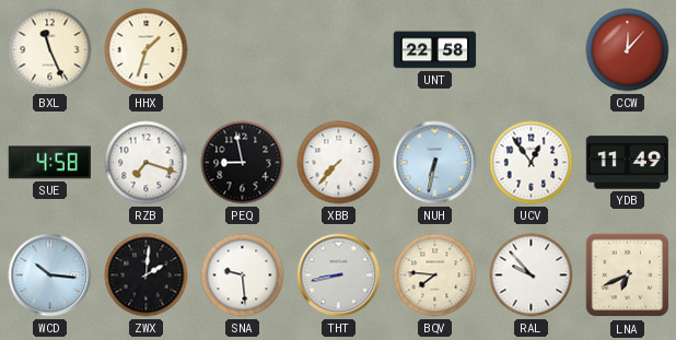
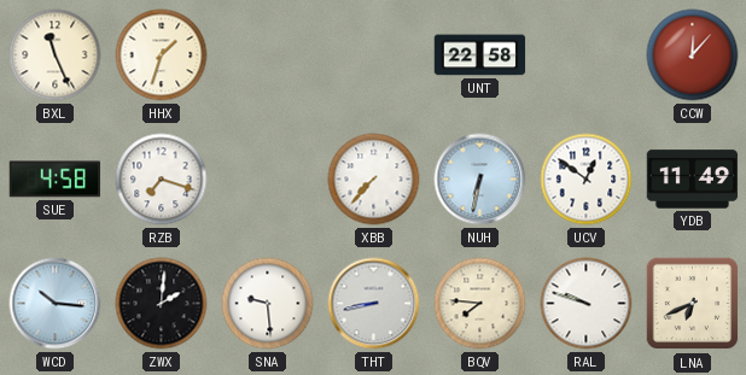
PEQ: 8:58 -> none
UCV: 12:54 -> 12:51
RAL: 9:53 -> 9:48
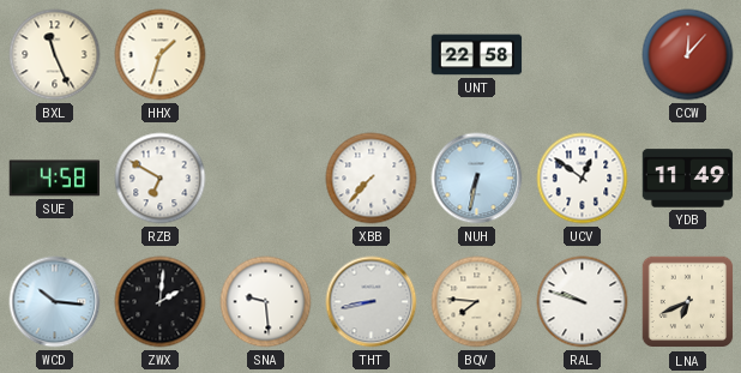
RZB: 7:18 -> 6:50
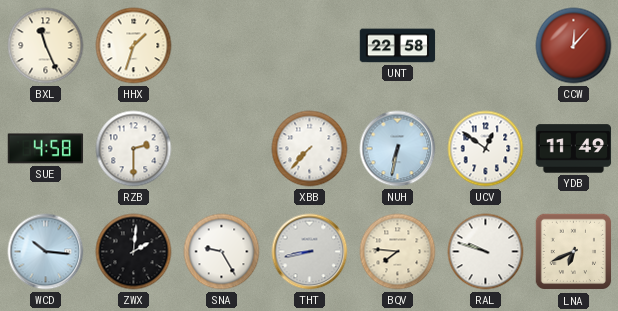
RZB: 6:50 -> 2:30
SNA: 9:29 -> 9:25
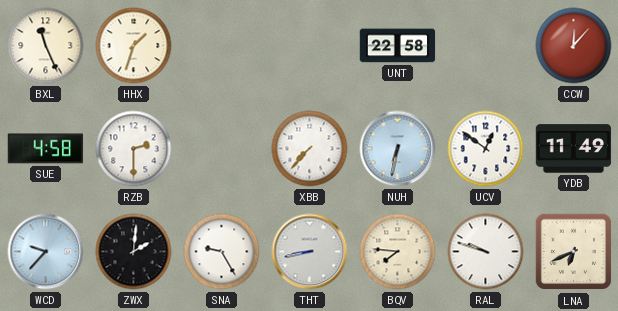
WCD: 10:16 -> 9:37
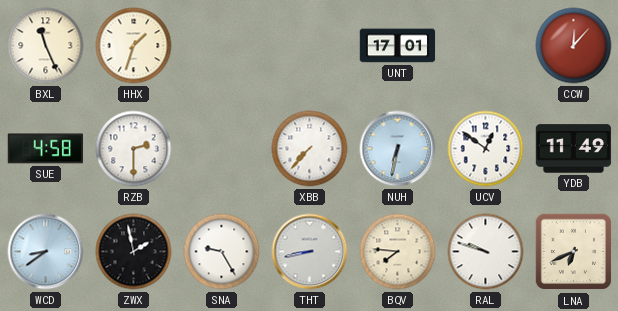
UNT: 22:58 -> 17:01
WCD: 9:37 -> 8:39
ZWX: 2:01 -> 1:58
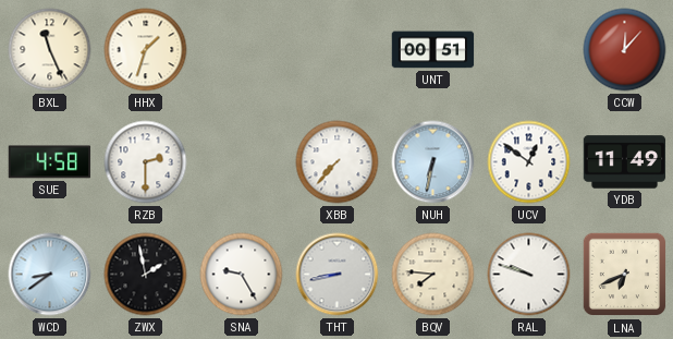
UNT: 17:01 -> 00:51
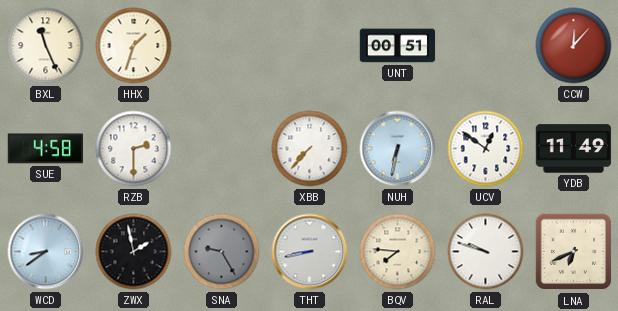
SNA dial: white -> grey
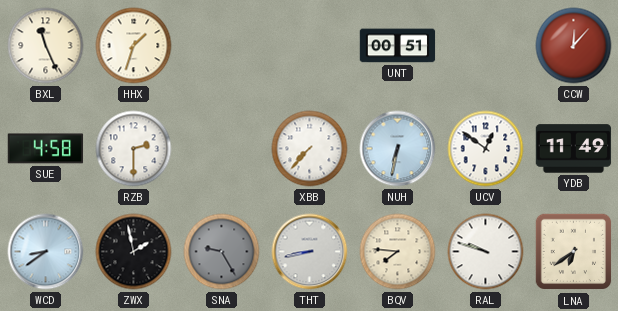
LNA: 6:41 -> 6:39
